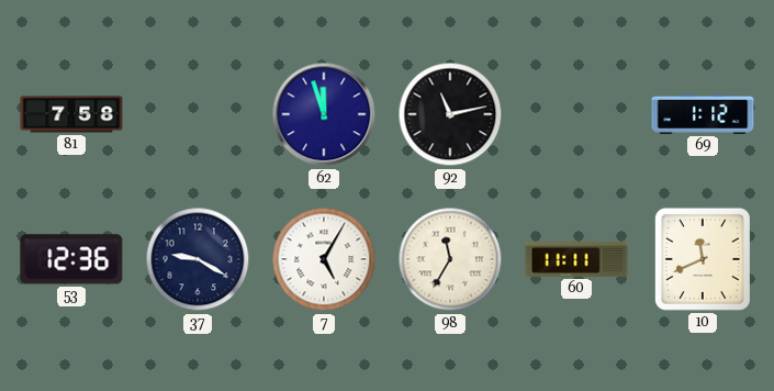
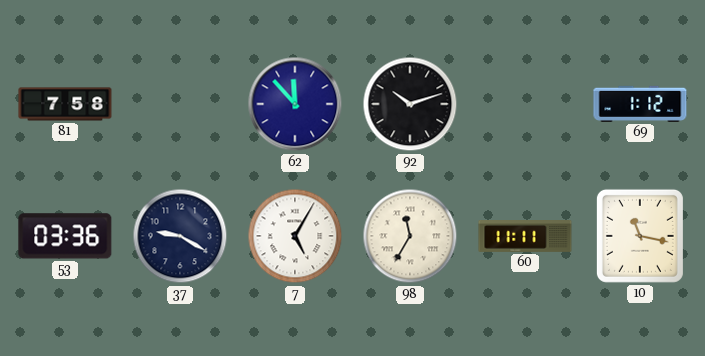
62: 11:57 -> 11:53
92: 11:13 -> 10:12
53: 12:36 -> 03:36
10: 11:41 -> 11:17
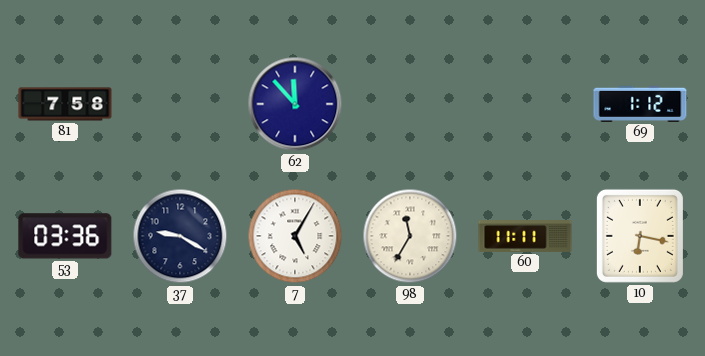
92: 10:12 -> none
10: 11:17 -> 6:17
